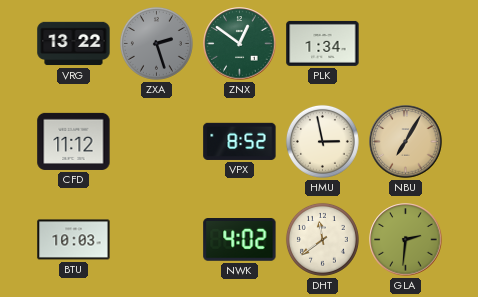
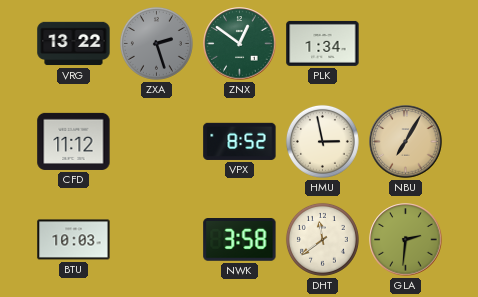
NWK: 4:02 -> 3:58
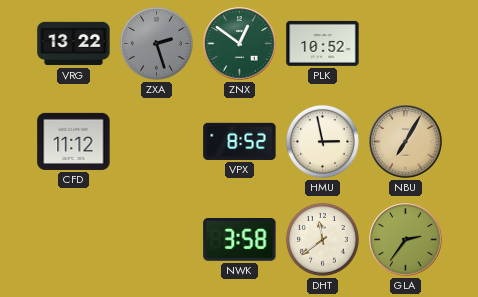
PLK: 1:34 -> 10:52
BTU: 10:03 -> none
GLA: 2:31 -> 2:36
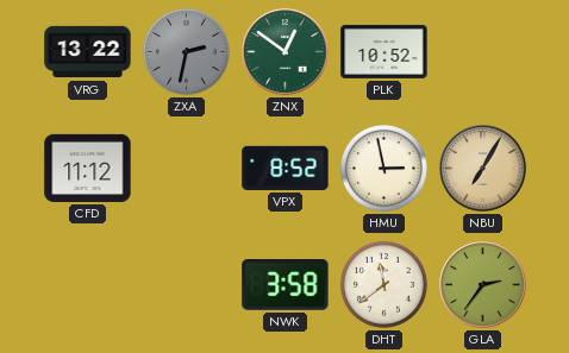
ZXA: 2:27 -> 2:32
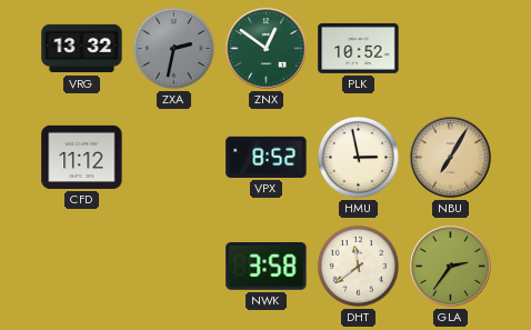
VRG: 13:22 -> 13:32
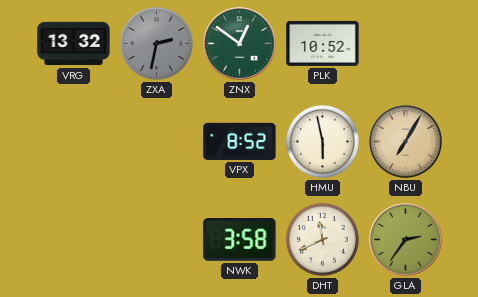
CFD: 11:12 -> none
HMU: 2:58 -> 5:58
DHT: 11:39 -> 11:41
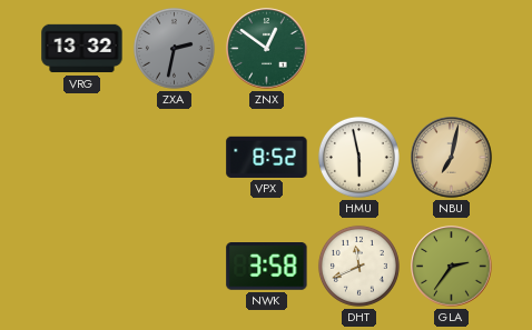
PLK: 10:52 -> none
NBU: 7:05 -> 7:02
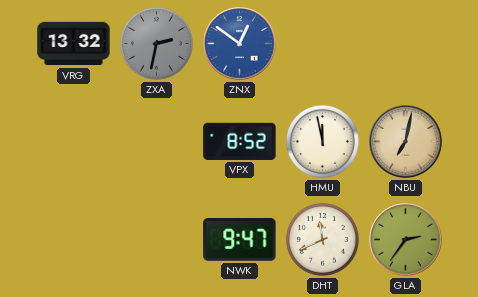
ZNX dial: green -> blue
HMU: 5:58 -> 11:58
NWK: 3:58 -> 9:47
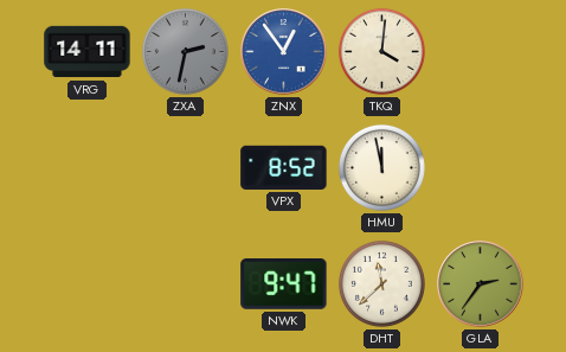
VRG: 13:32 -> 14:11
ZNX: 12:51 -> 12:54
TKQ: none -> 4:01
NBU: 7:02 -> none
DHT: 11:41 -> 11:38
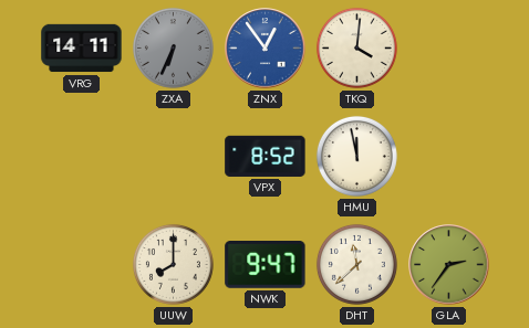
ZXA: 2:32 -> 6:34
UUW: none -> 8:00
